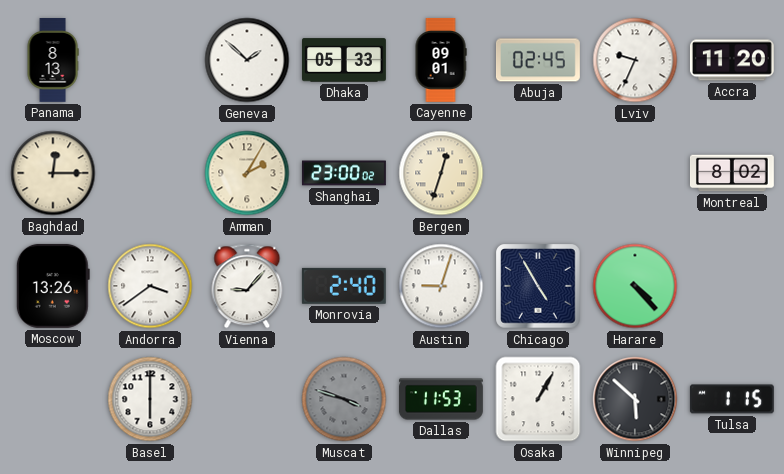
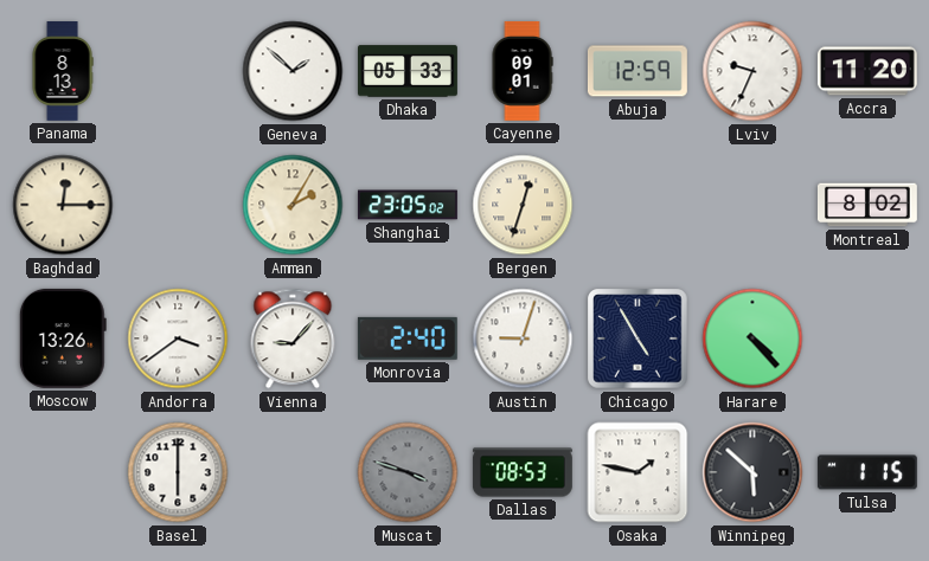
Abuja: 02:45 -> 12:59
Shanghai: 23:00 -> 23:05
Dallas: 11:53 -> 08:53
Osaka: 1:05 -> 1:47
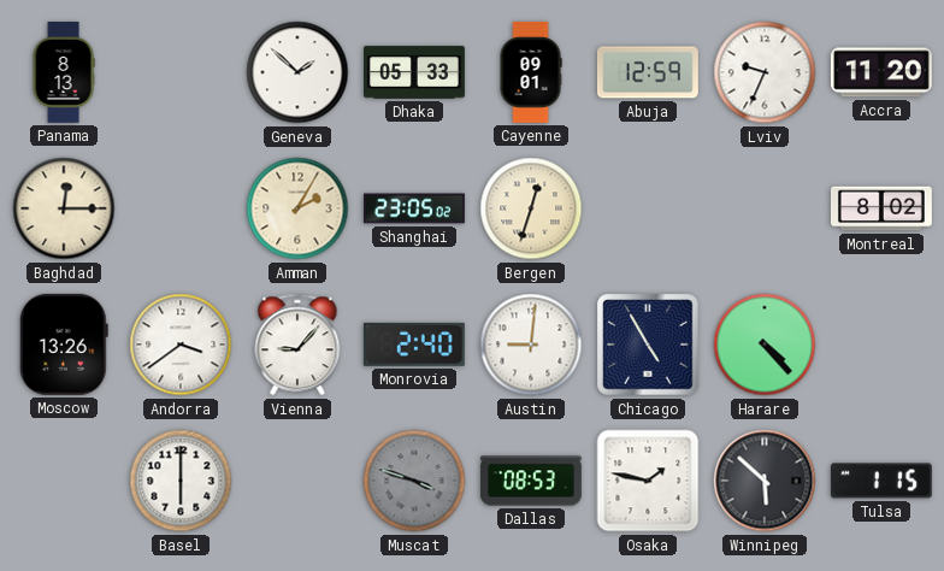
Austin: 9:03 -> 9:01
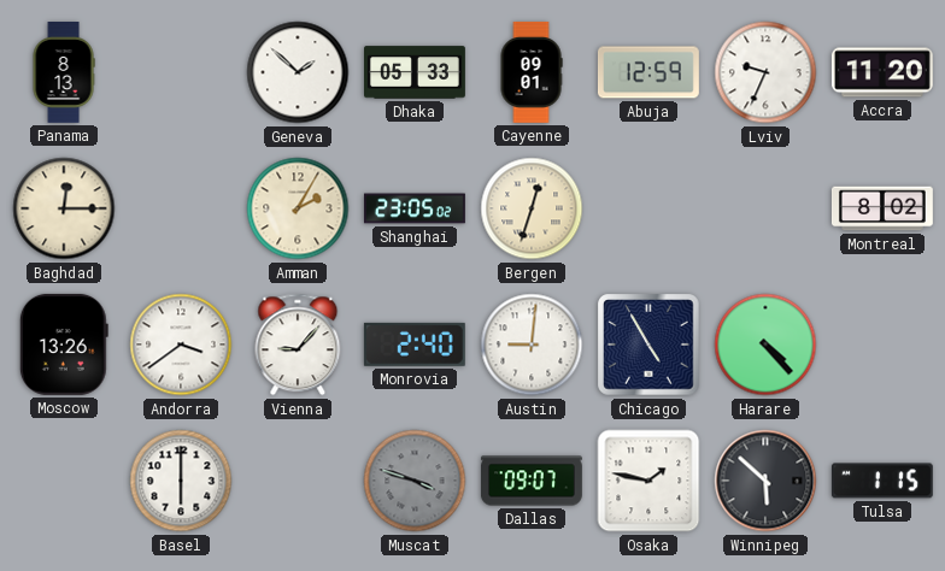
Dallas: 08:53 -> 09:07
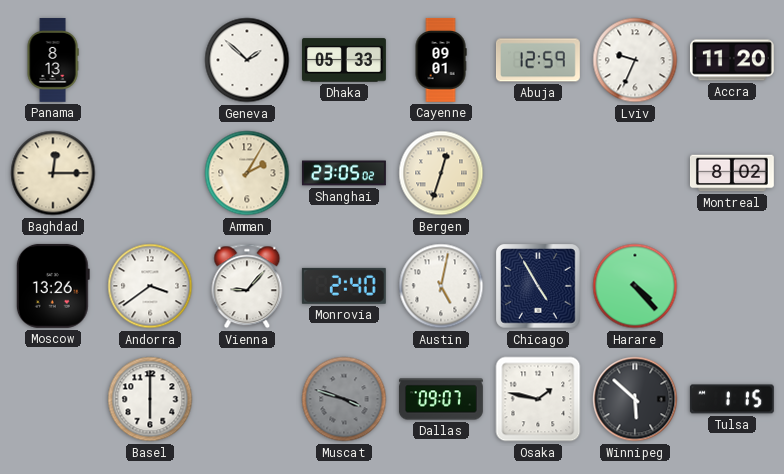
Austin: 9:01 -> 5:02
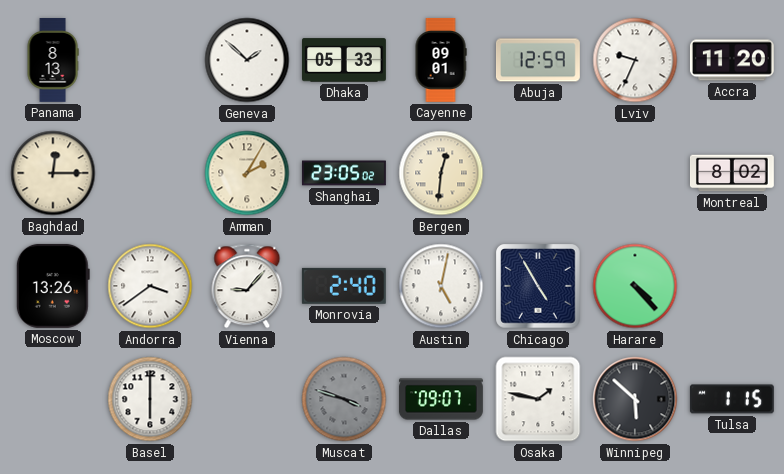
Bergen: 12:33 -> 12:31
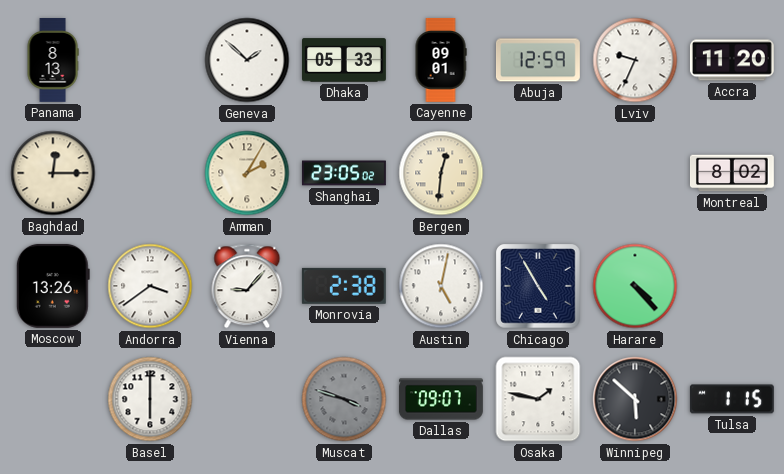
Monrovia: 2:40 -> 2:38
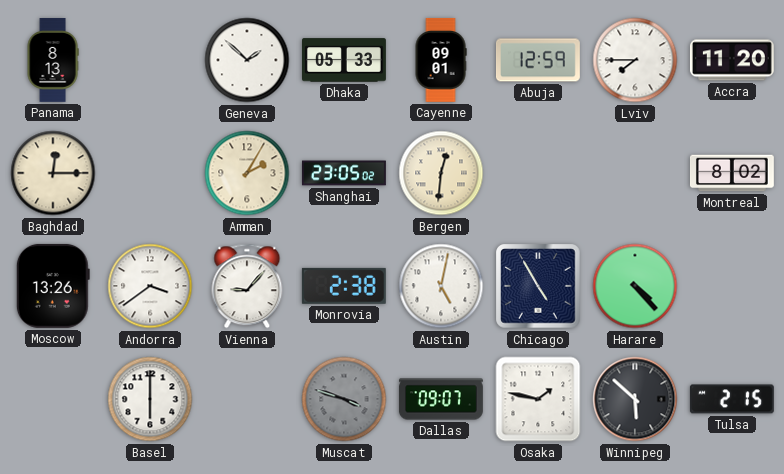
Lviv: 9:34 -> 7:45
Tulsa: 1:15 -> 2:15
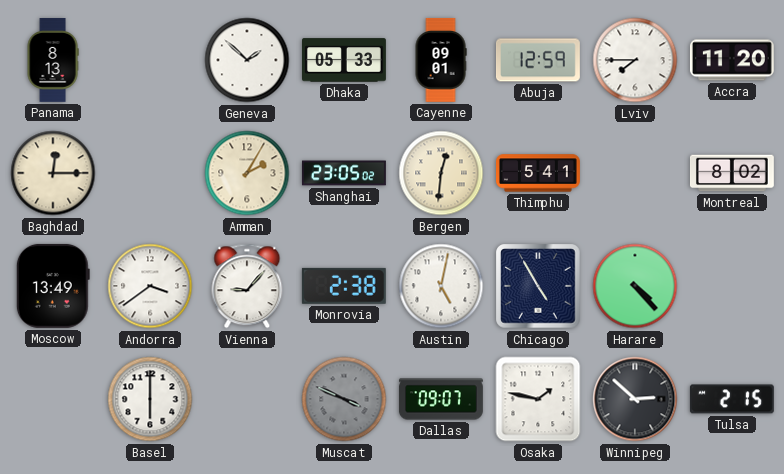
Thimphu: none -> 5:41
Moscow: 13:26 -> 13:49
Muscat: 3:48 -> 3:49
Winnipeg: 5:52 -> 2:52
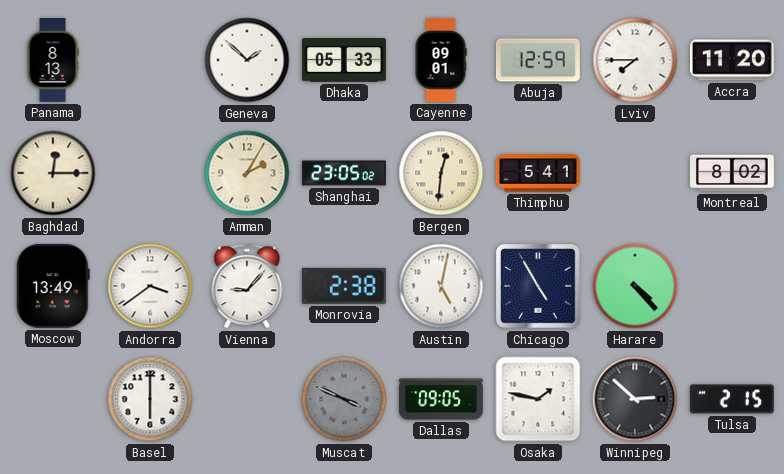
Dallas: 09:07 -> 09:05
